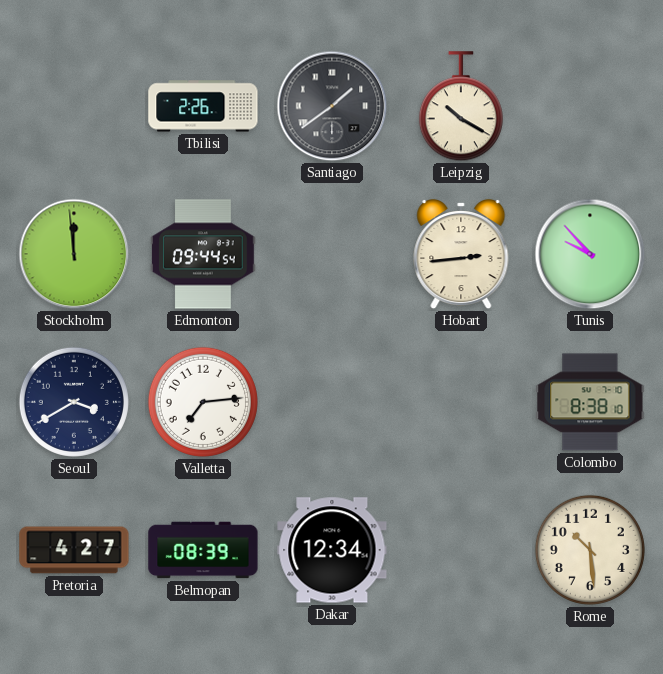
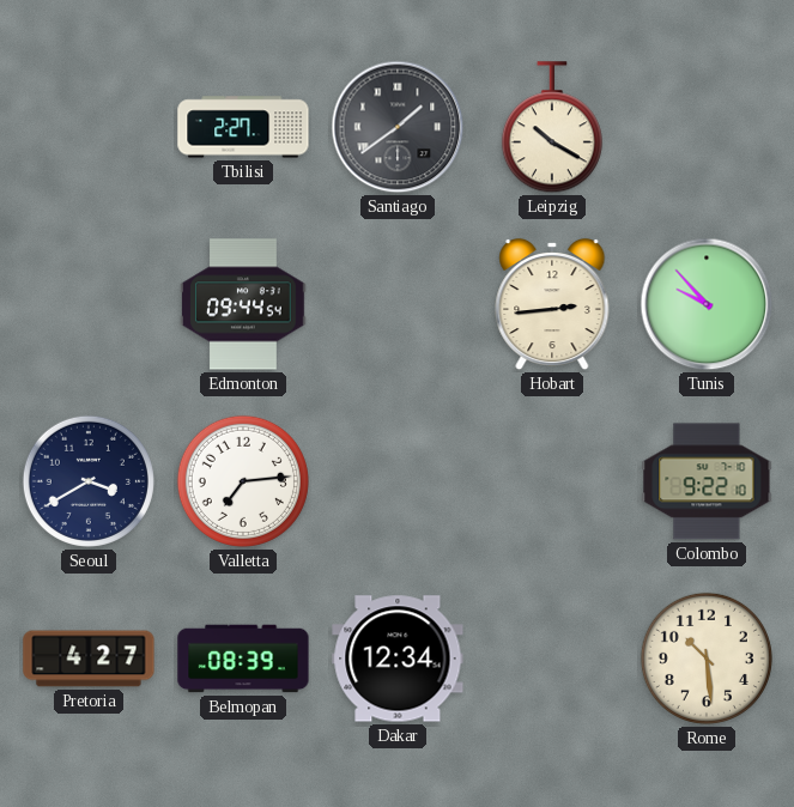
Tbilisi: 2:26 -> 2:27
Stockholm: 11:59 -> none
Colombo: 8:38 -> 9:22
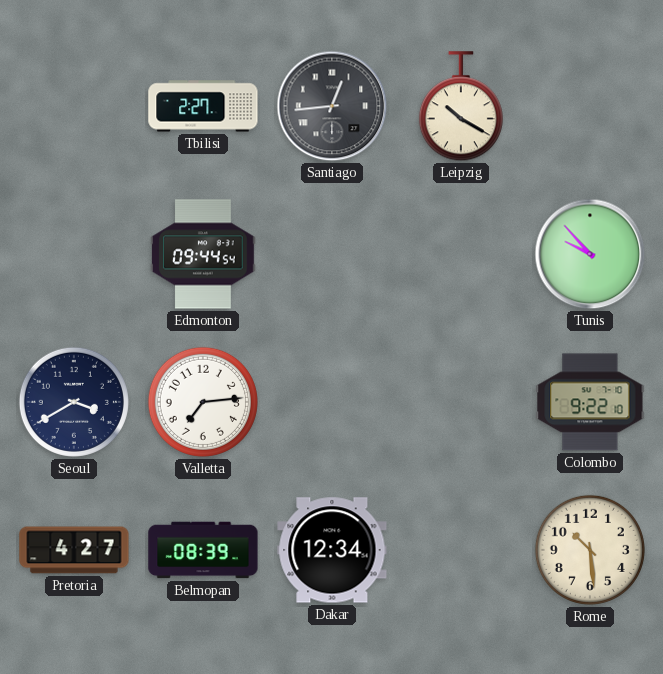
Santiago: 1:39 -> 12:44
Hobart: 2:44 -> none
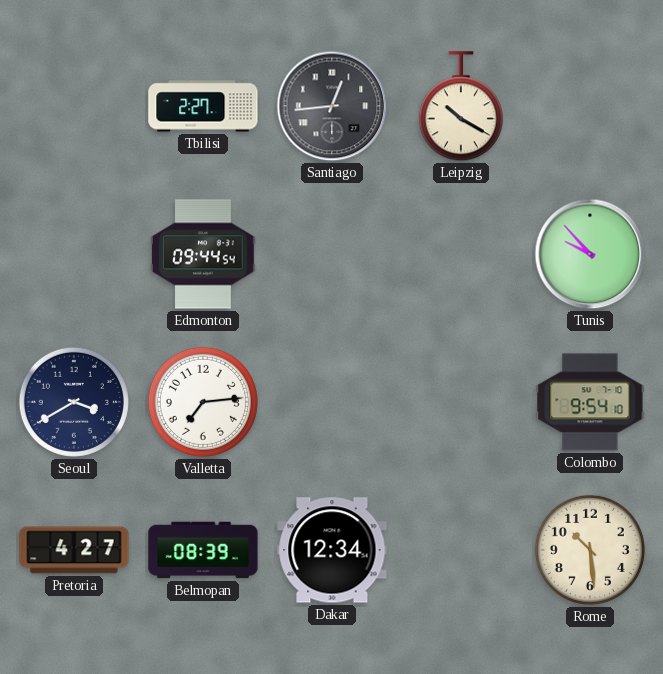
Colombo: 9:22 -> 9:54
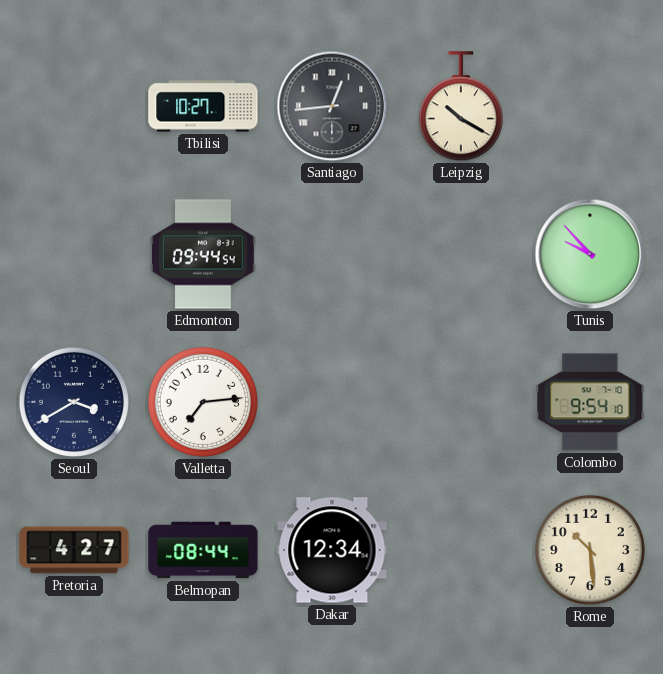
Tbilisi: 2:27 -> 10:27
Belmopan: 08:39 -> 08:44
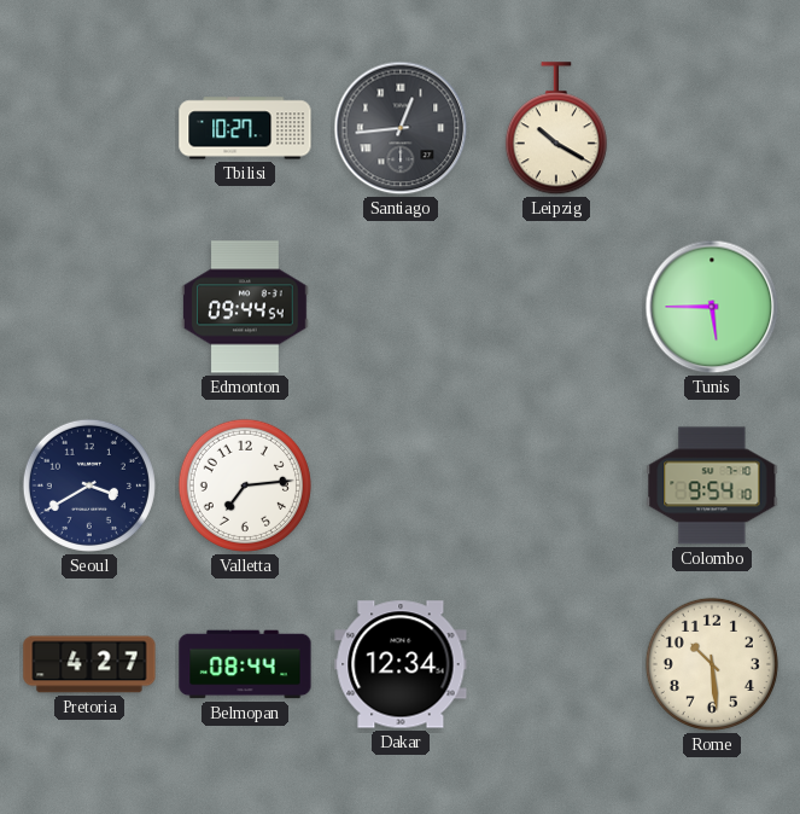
Tunis: 9:53 -> 5:45
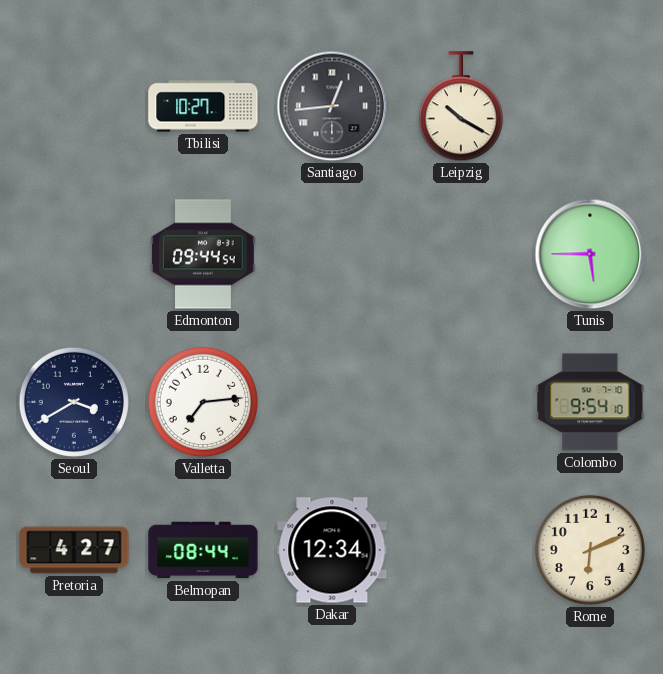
Rome: 10:29 -> 6:11
